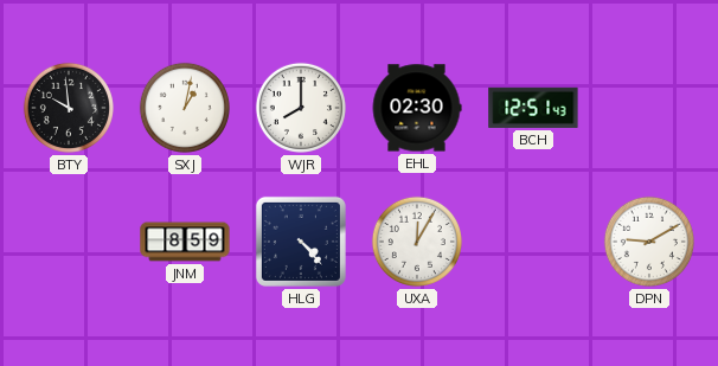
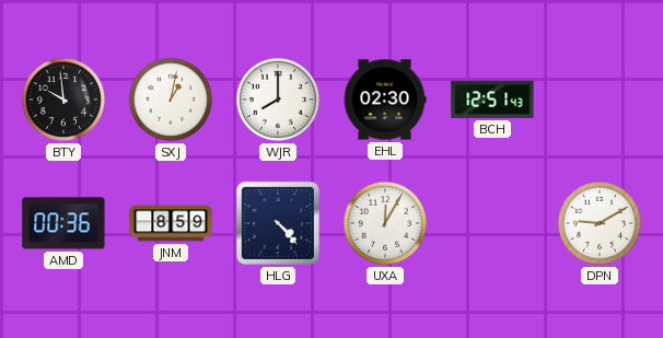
AMD: none -> 00:36
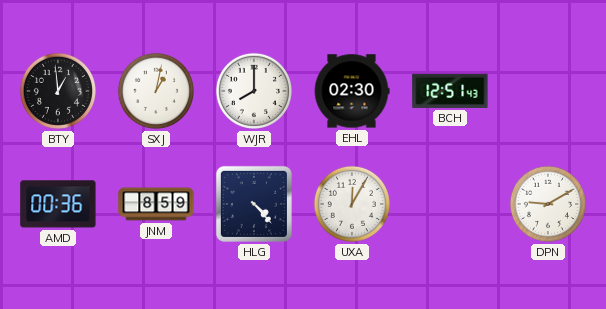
BTY: 9:59 -> 12:59
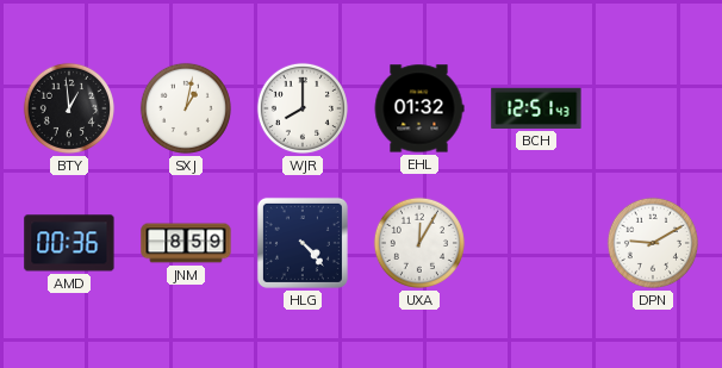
EHL: 02:30 -> 01:32
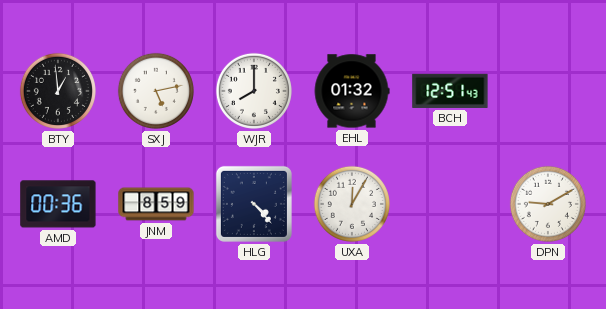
SXJ: 1:02 -> 5:13
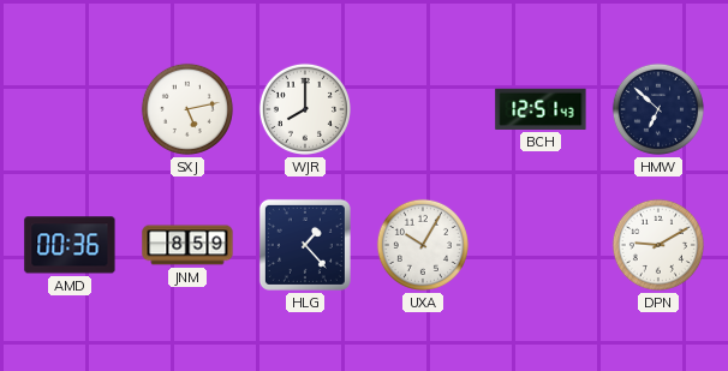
BTY: 12:59 -> none
EHL: 01:32 -> none
HMW: none -> 6:52
HLG: 4:23 -> 1:23
UXA: 12:05 -> 10:05
